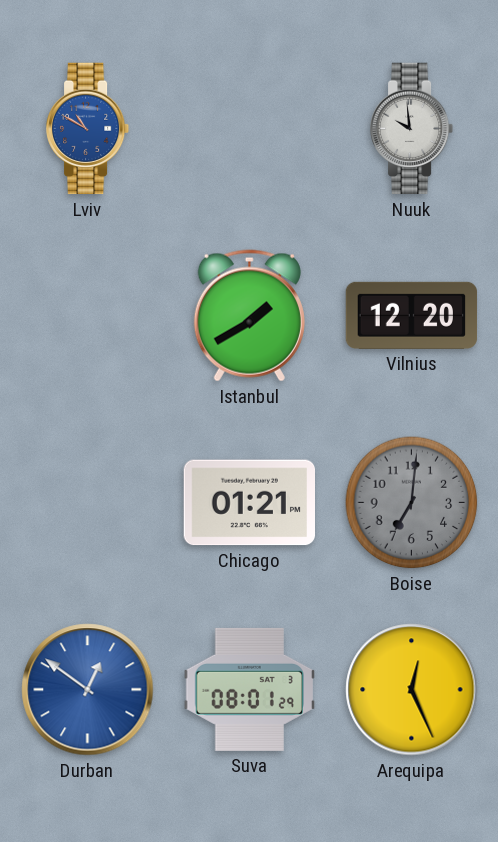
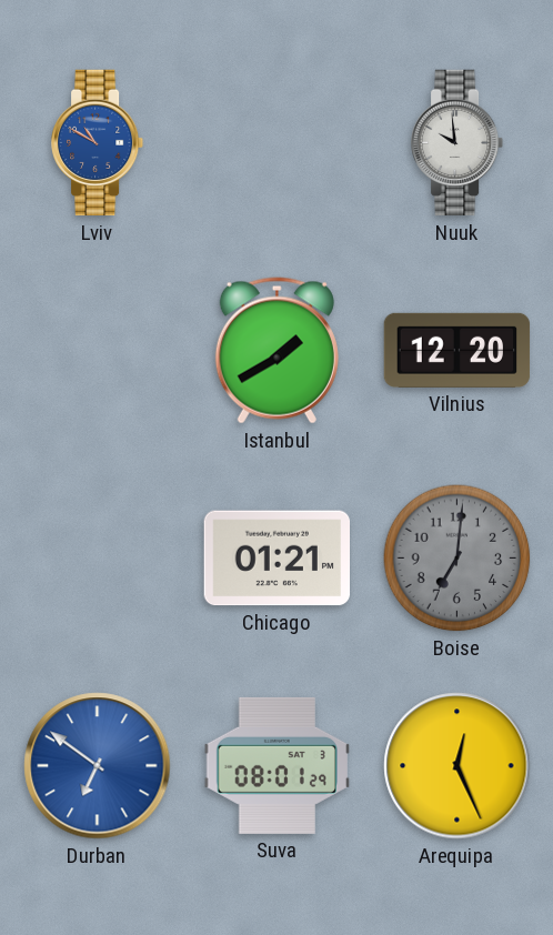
Durban: 12:51 -> 6:51
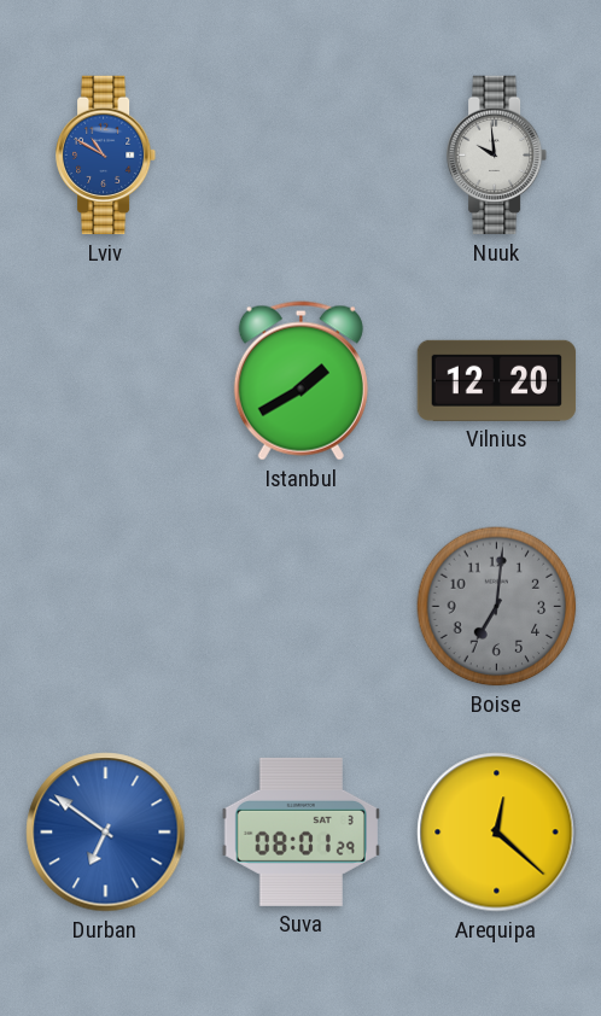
Chicago: 01:21 -> none
Arequipa: 12:26 -> 12:22
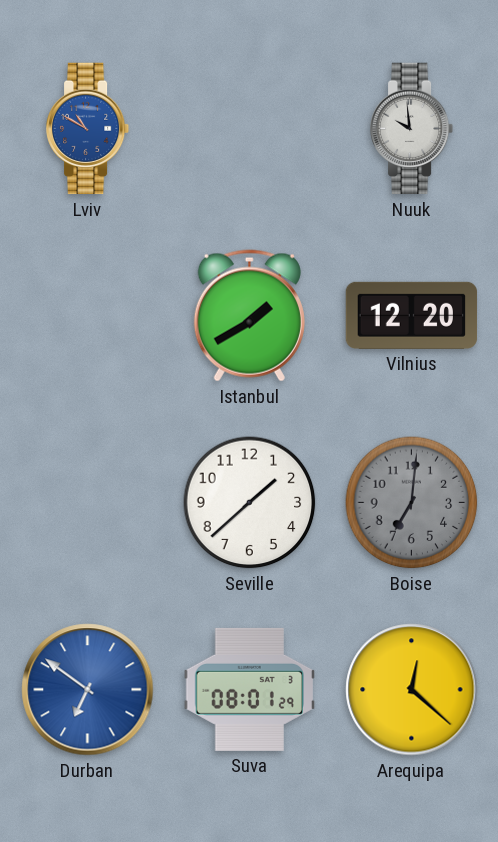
Seville: none -> 1:38
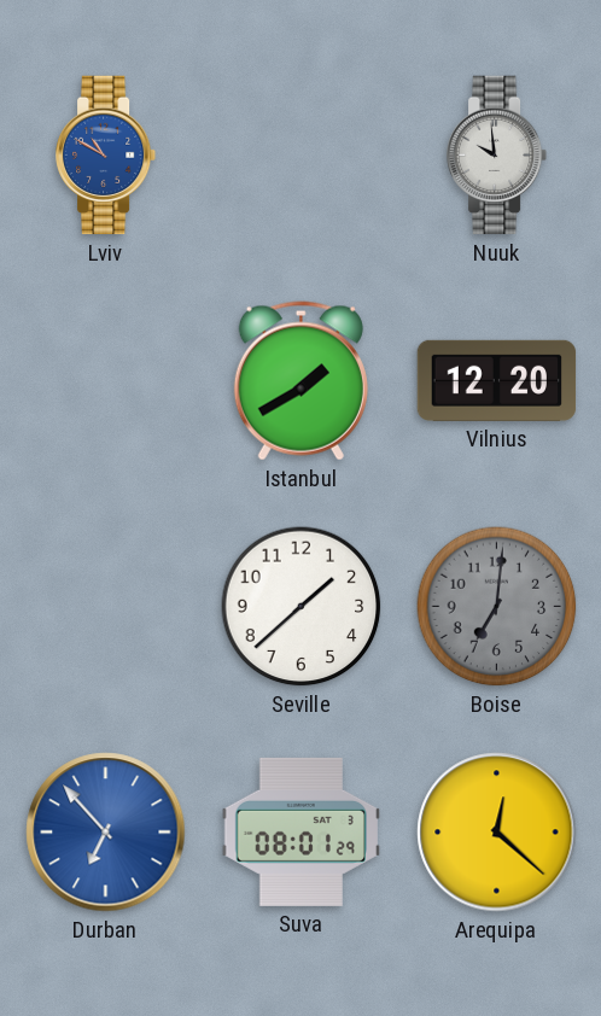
Durban: 6:51 -> 6:53
